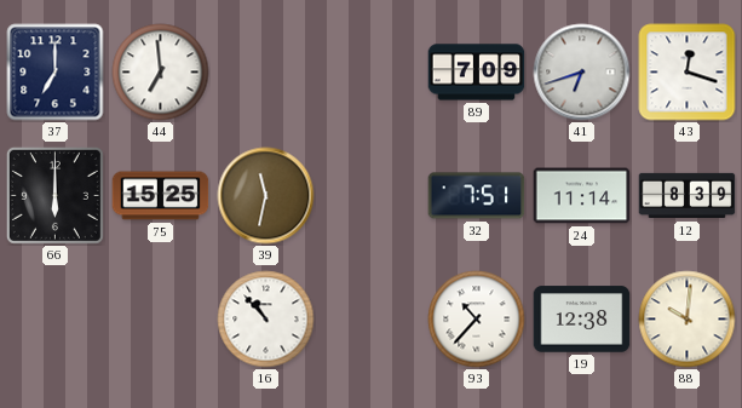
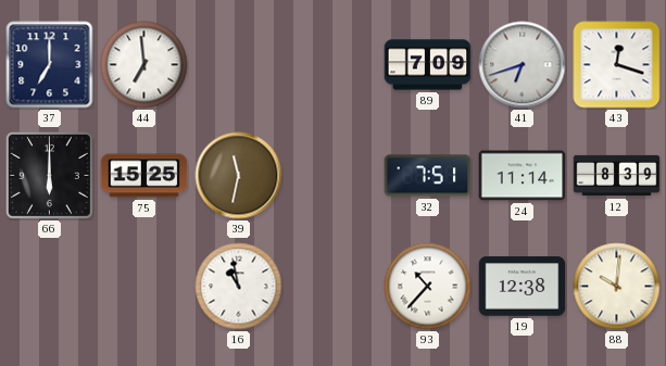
16: 10:53 -> 10:58
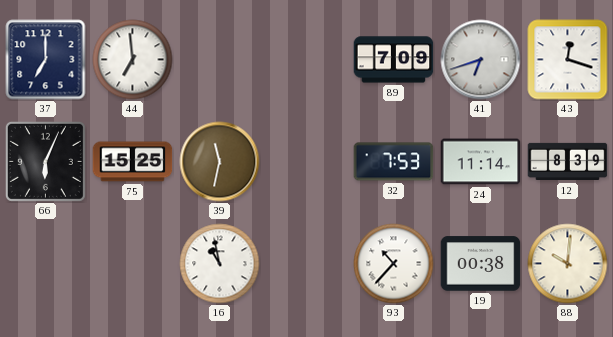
66: 6:00 -> 6:04
32: 7:51 -> 7:53
19: 12:38 -> 00:38
